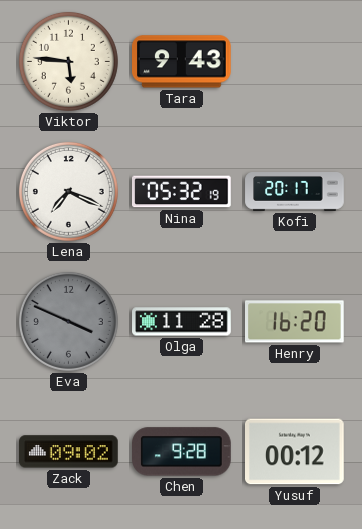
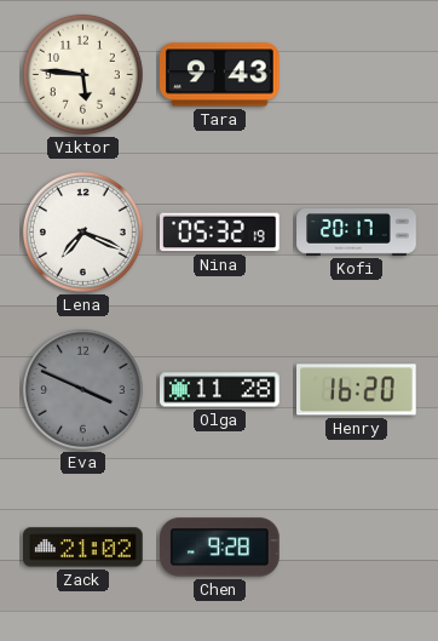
Zack: 09:02 -> 21:02
Yusuf: 00:12 -> none
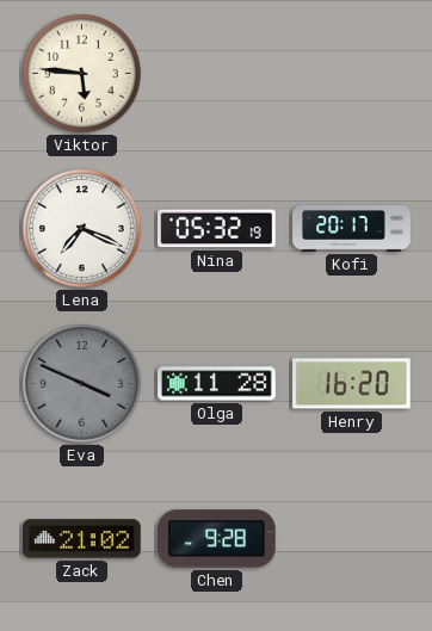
Tara: 9:43 -> none
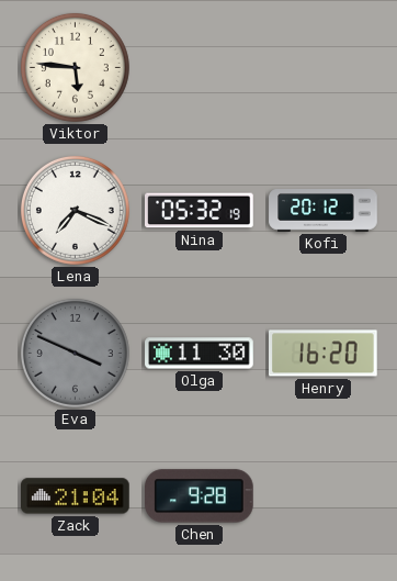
Kofi: 20:17 -> 20:12
Olga: 11:28 -> 11:30
Zack: 21:02 -> 21:04
